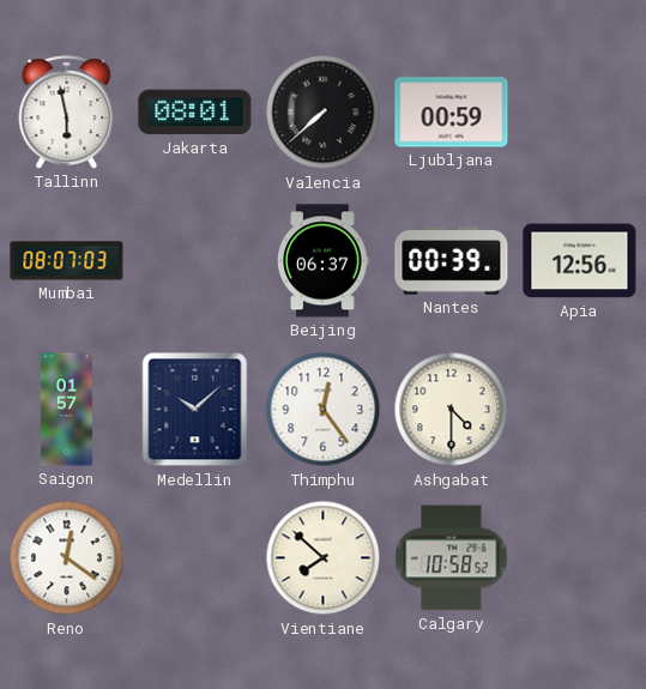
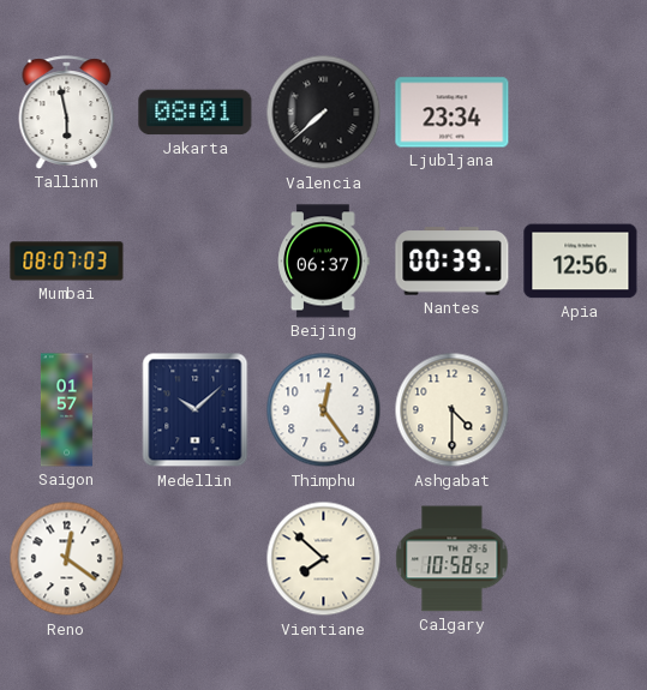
Ljubljana: 00:59 -> 23:34
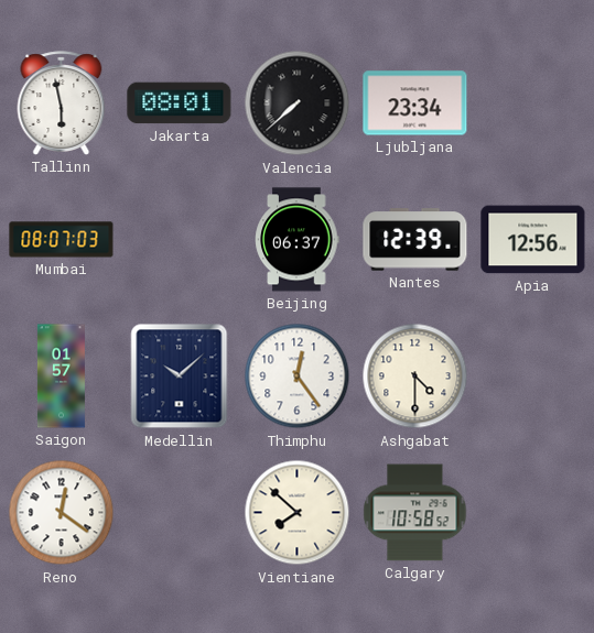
Nantes: 00:39 -> 12:39
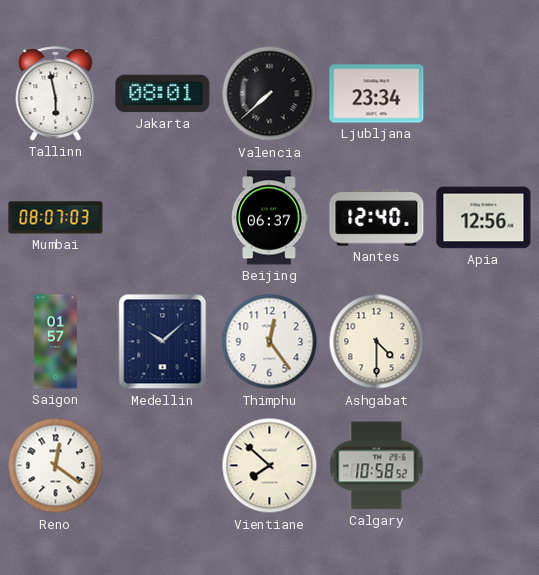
Nantes: 12:39 -> 12:40
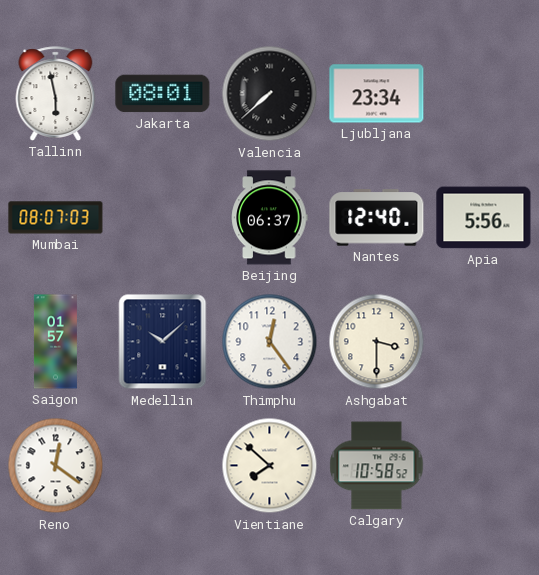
Apia: 12:56 -> 5:56
Ashgabat: 4:30 -> 3:30
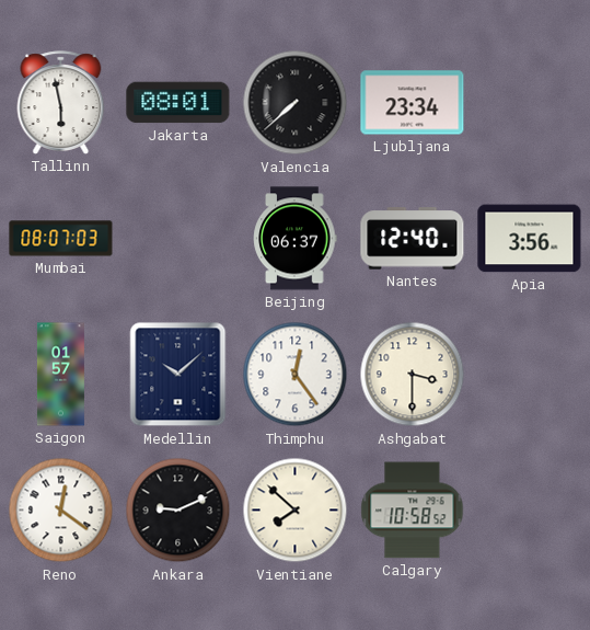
Apia: 5:56 -> 3:56
Ankara: none -> 9:11
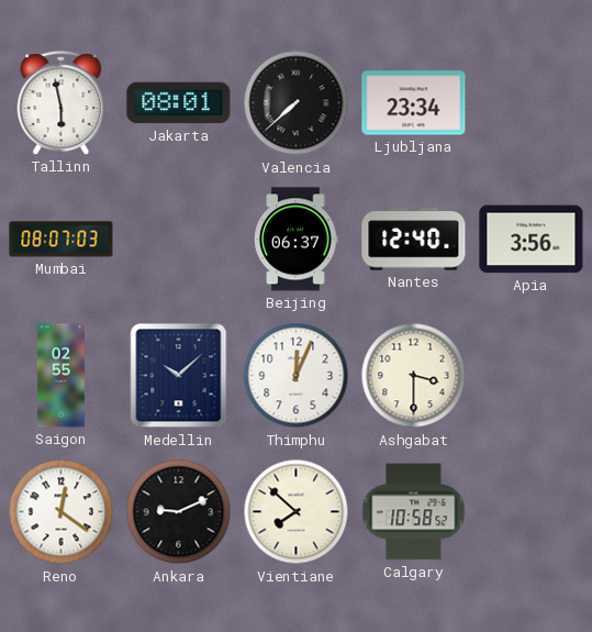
Saigon: 01:57 -> 02:55
Thimphu: 12:24 -> 12:04
